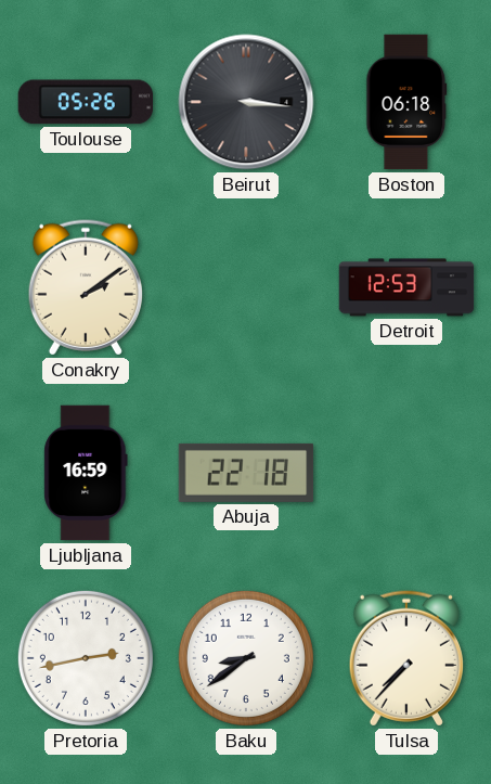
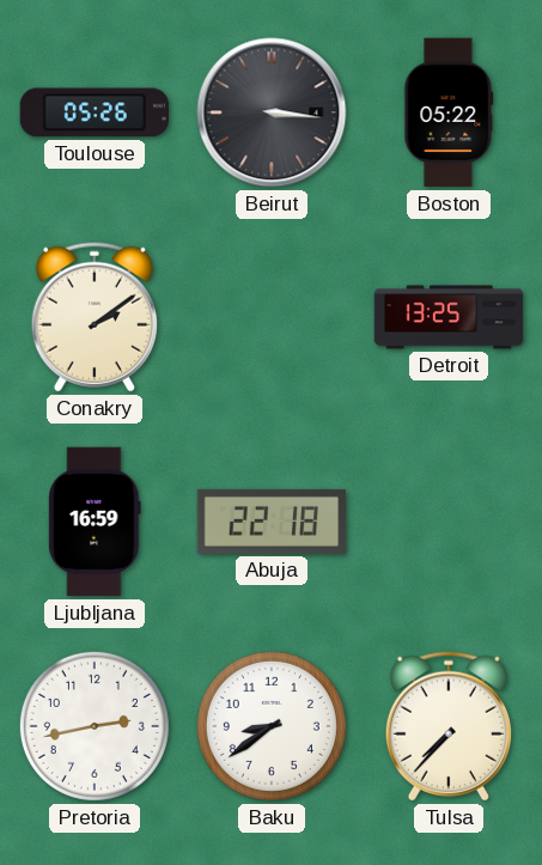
Boston: 06:18 -> 05:22
Detroit: 12:53 -> 13:25
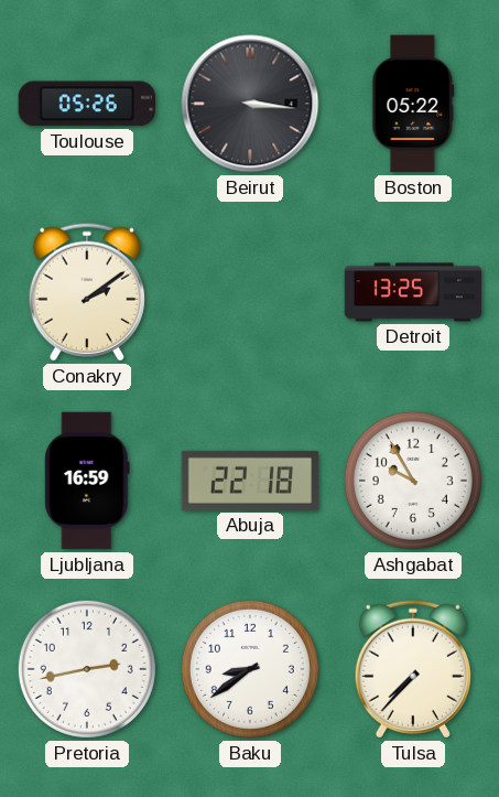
Ashgabat: none -> 9:55
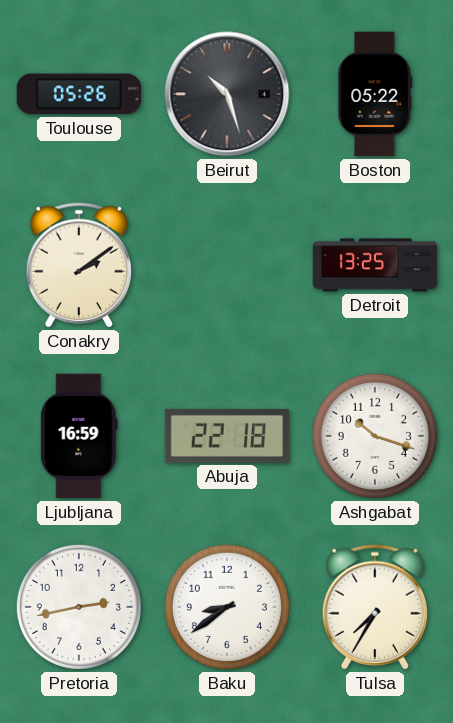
Beirut: 3:16 -> 10:27
Ashgabat: 9:55 -> 10:18
Tulsa: 7:37 -> 7:35
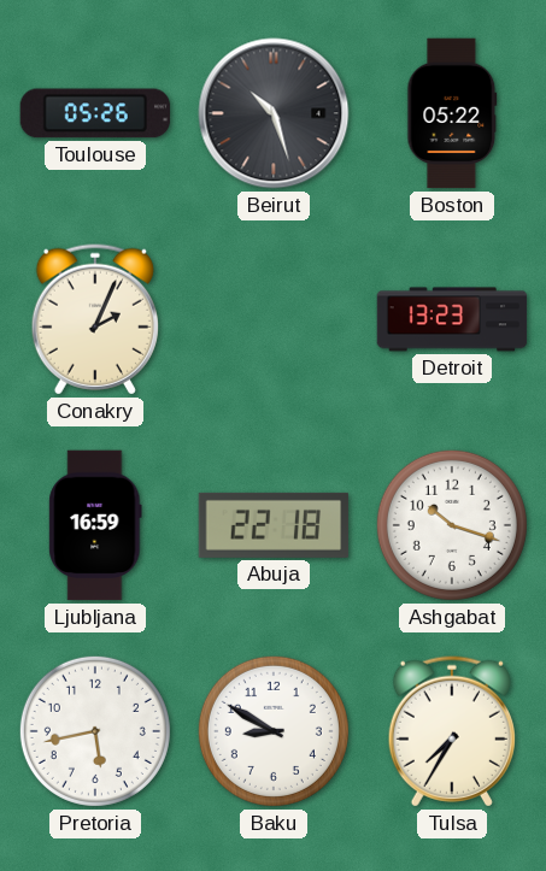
Conakry: 2:09 -> 2:04
Detroit: 13:25 -> 13:23
Pretoria: 2:43 -> 5:43
Baku: 8:39 -> 8:50
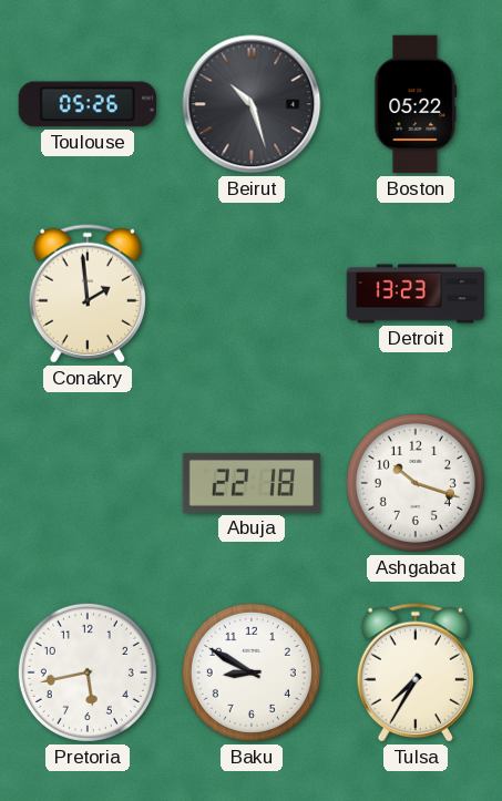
Conakry: 2:04 -> 1:59
Ljubljana: 16:59 -> none
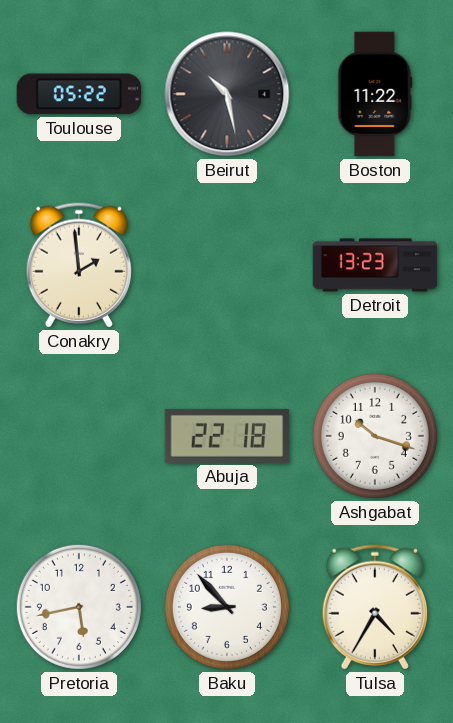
Toulouse: 05:26 -> 05:22
Beirut: 10:27 -> 10:28
Boston: 05:22 -> 11:22
Baku: 8:50 -> 8:53
Tulsa: 7:35 -> 4:35
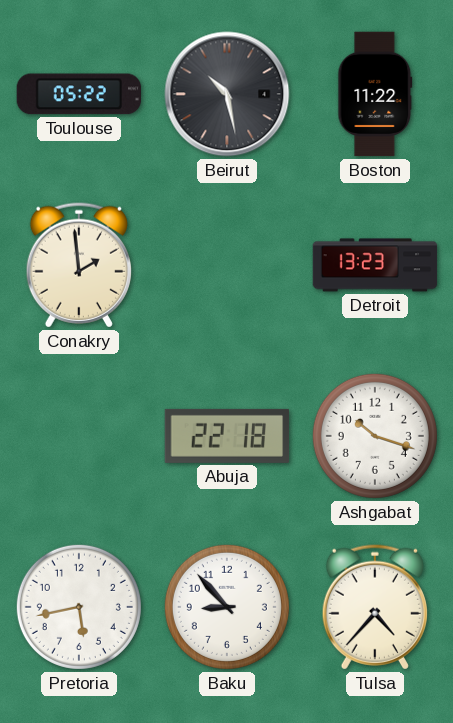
Tulsa: 4:35 -> 4:37
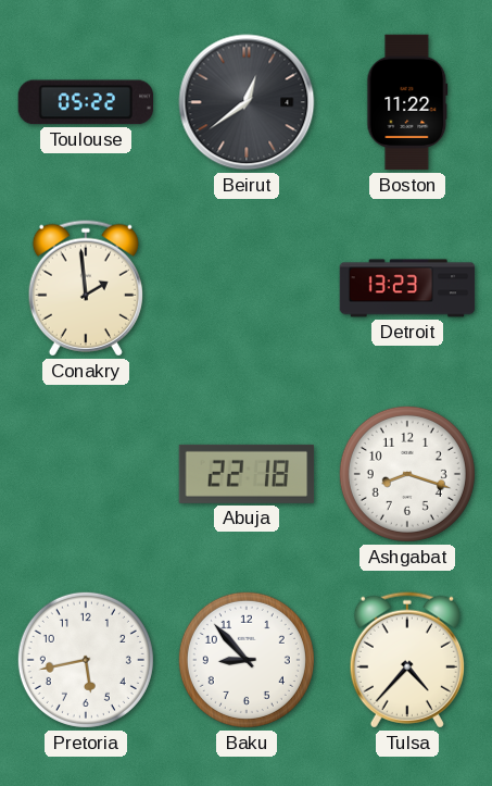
Beirut: 10:28 -> 12:39
Ashgabat: 10:18 -> 8:18
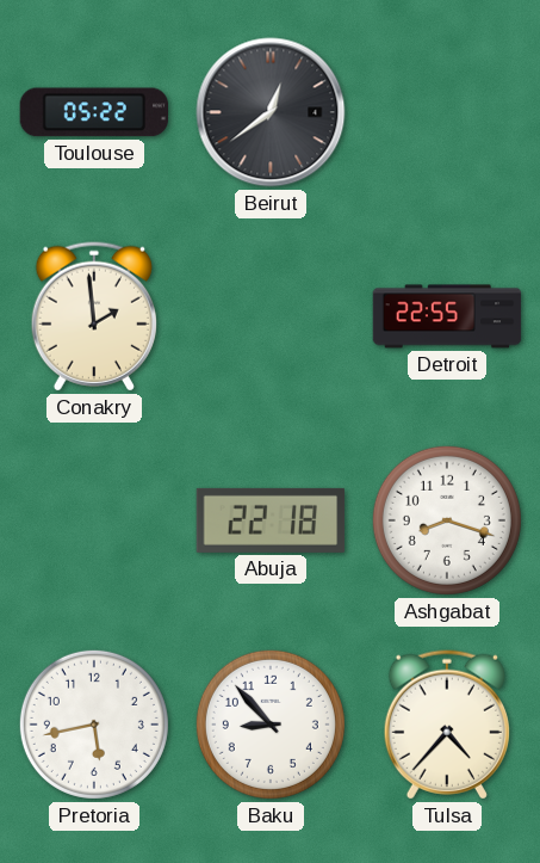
Boston: 11:22 -> none
Detroit: 13:23 -> 22:55
